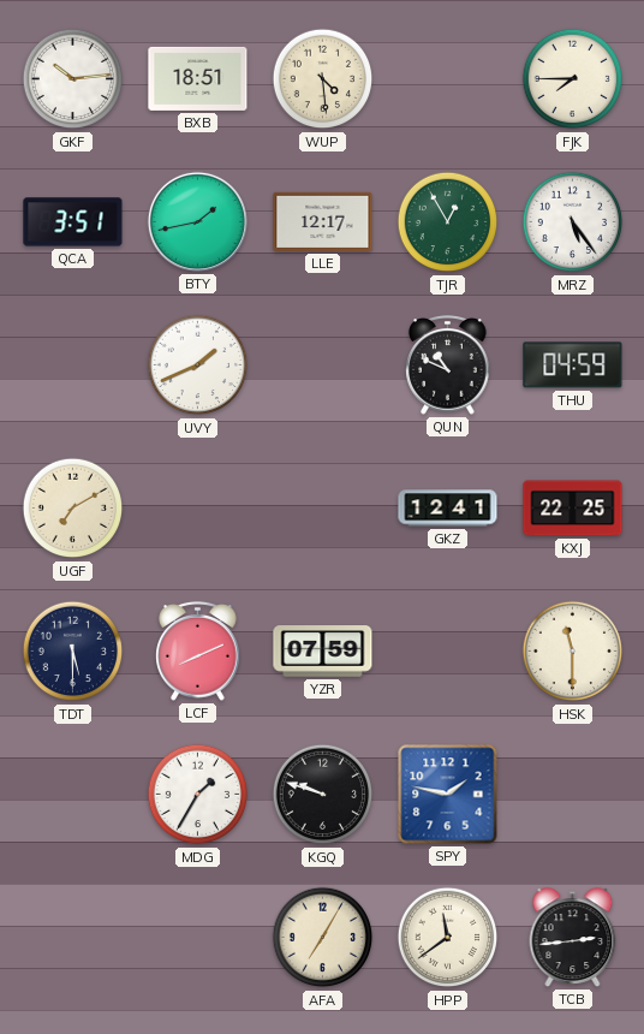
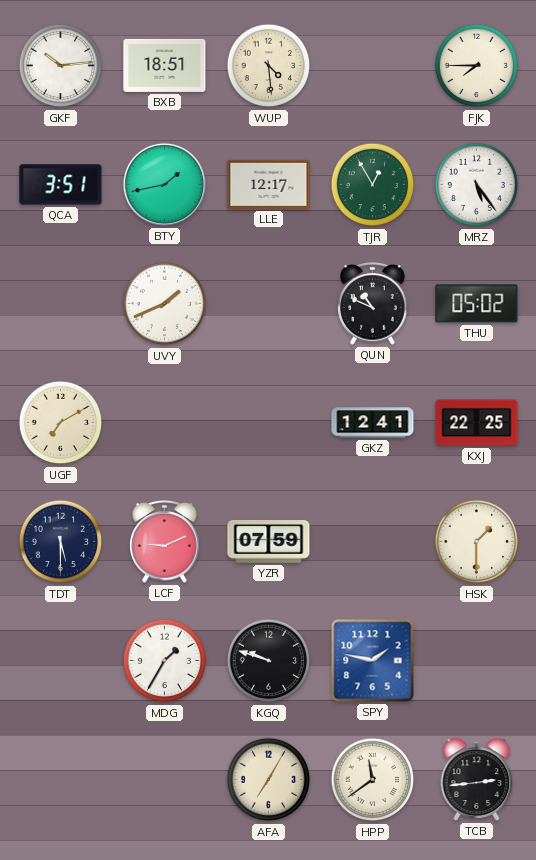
THU: 04:59 -> 05:02
LCF: 8:11 -> 9:11
HSK: 11:30 -> 1:30
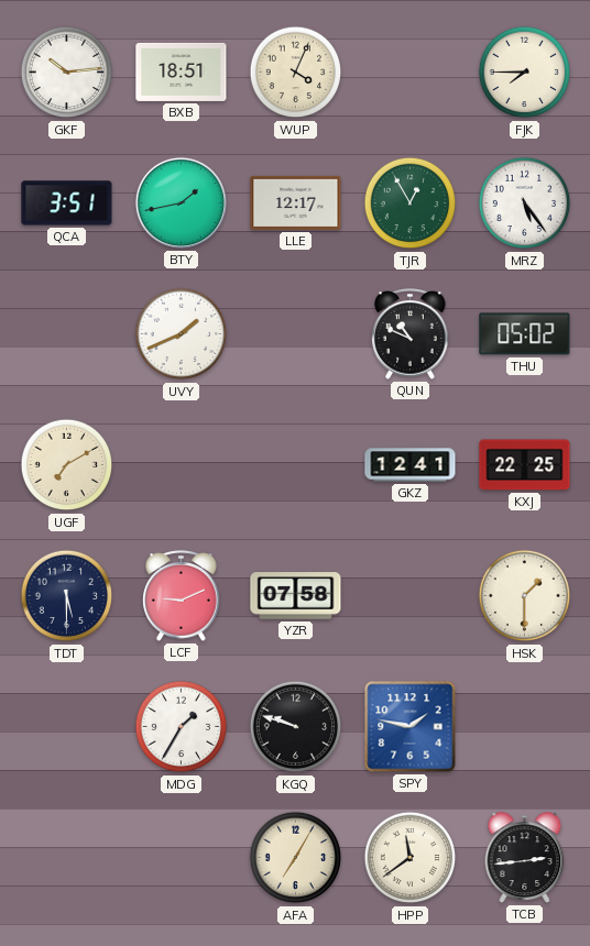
WUP: 4:29 -> 4:04
YZR: 07:59 -> 07:58
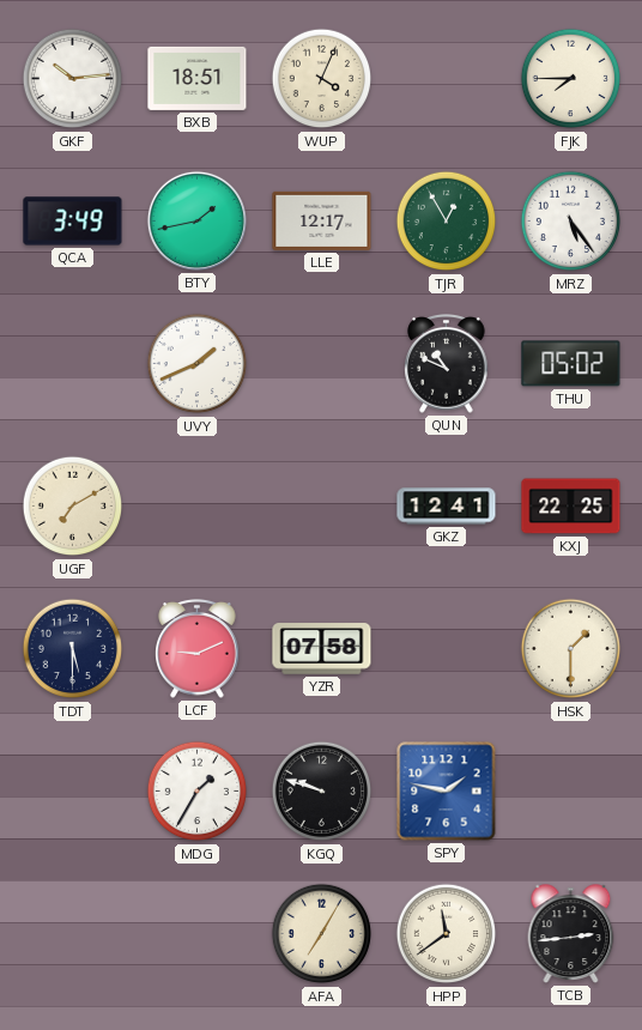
QCA: 3:51 -> 3:49
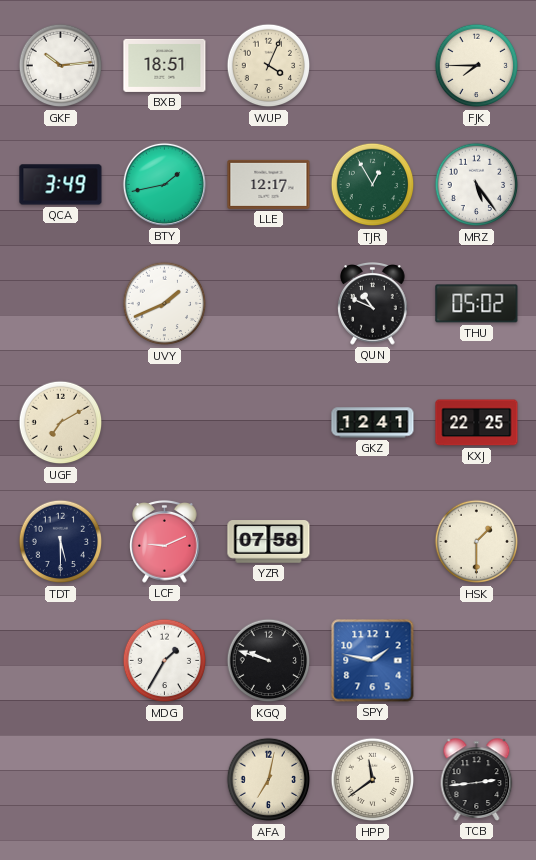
AFA: 7:05 -> 7:02
